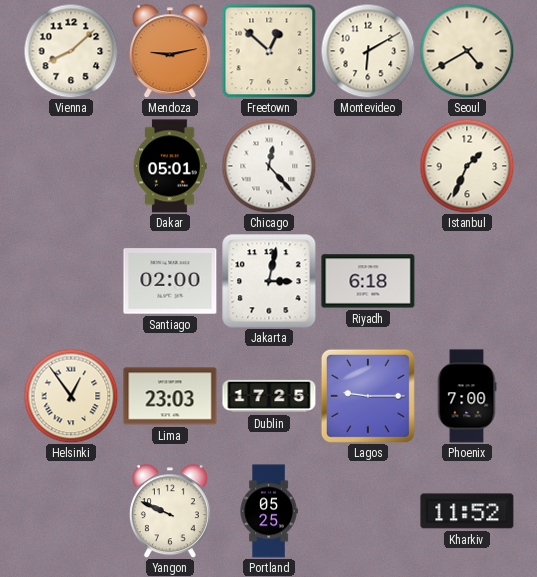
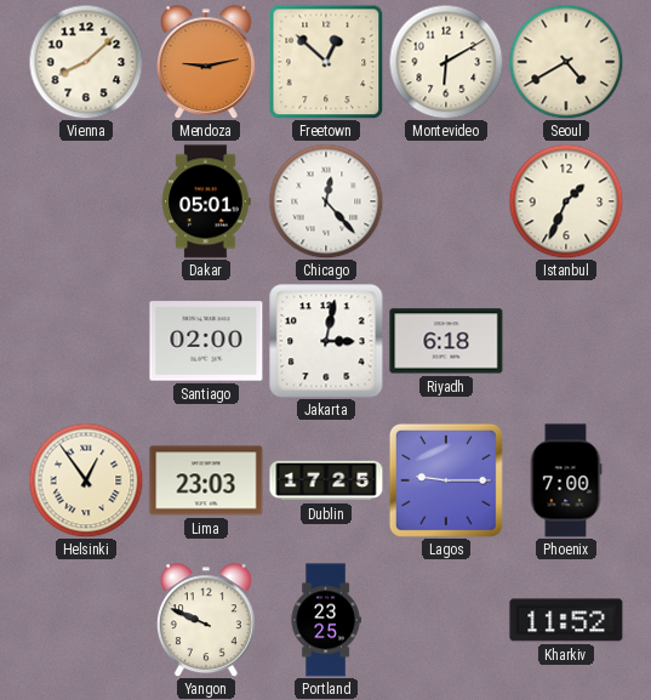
Portland: 05:25 -> 23:25
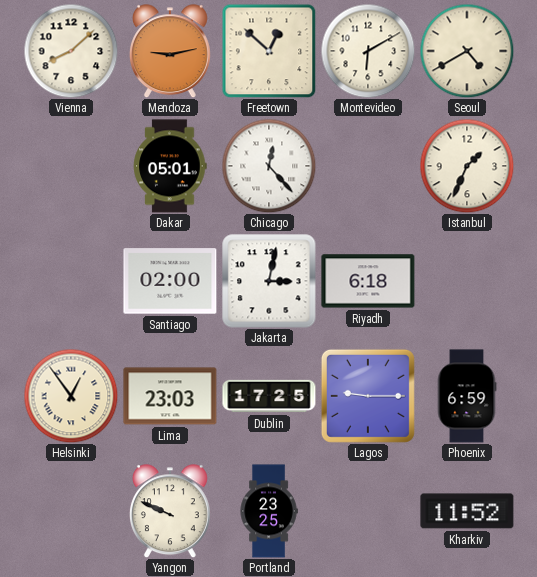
Phoenix: 7:00 -> 6:59
